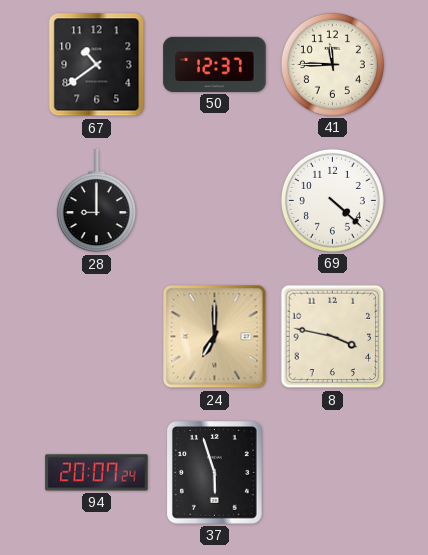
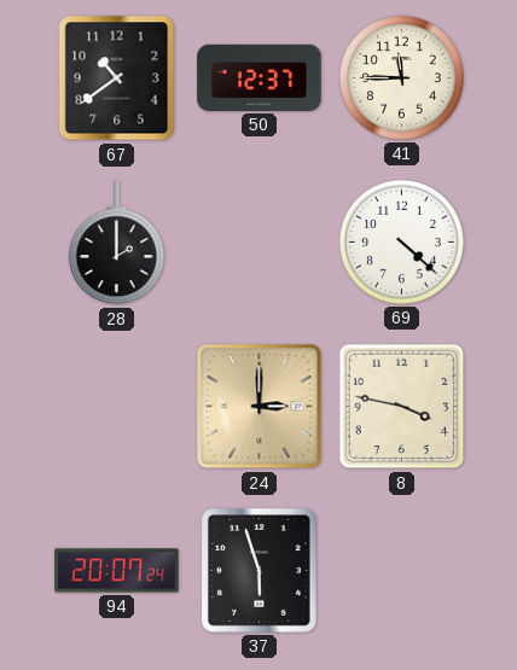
28: 9:00 -> 2:00
24: 7:00 -> 3:00
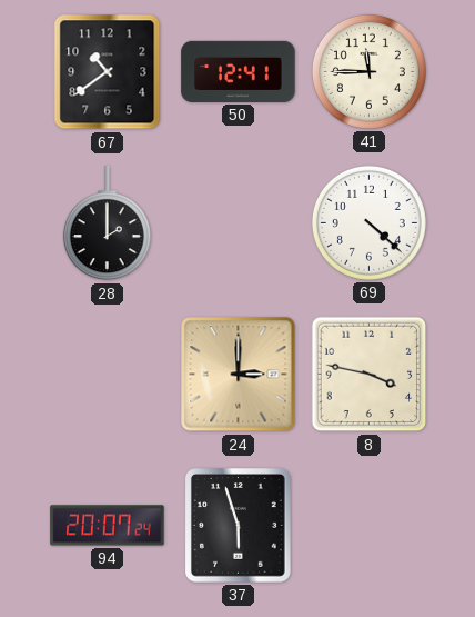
50: 12:37 -> 12:41
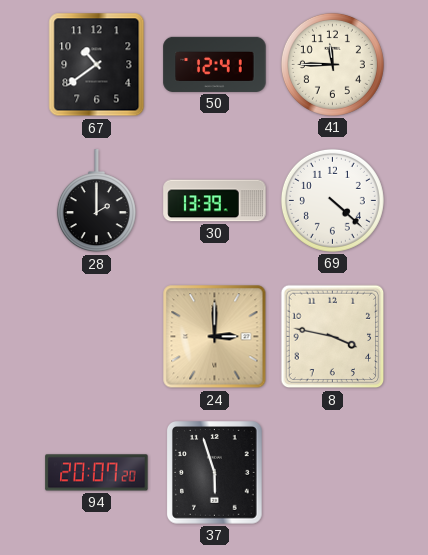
30: none -> 13:39
94: 20:07:24 -> 20:07:20
